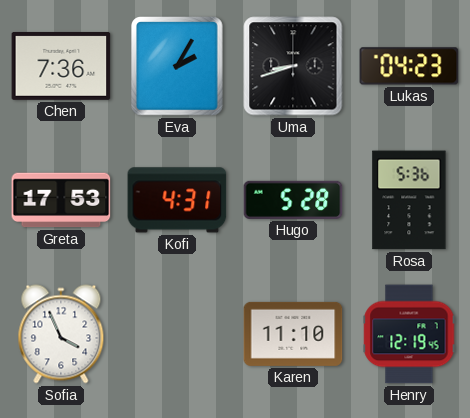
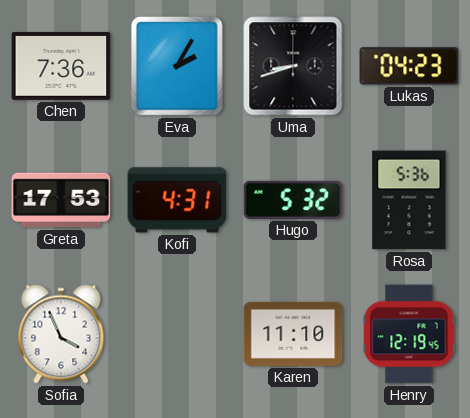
Hugo: 5:28 -> 5:32
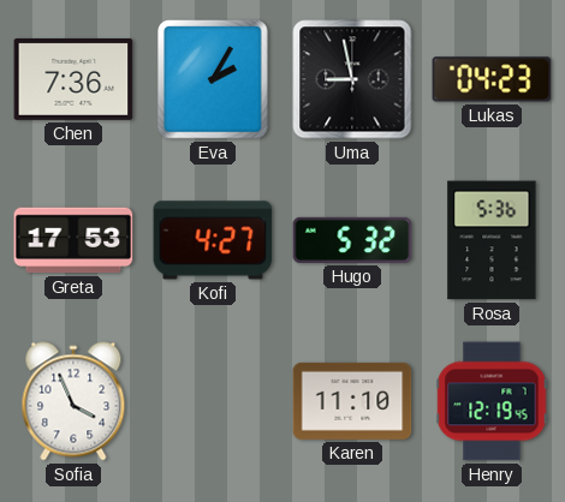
Uma: 8:42 -> 8:58
Kofi: 4:31 -> 4:27
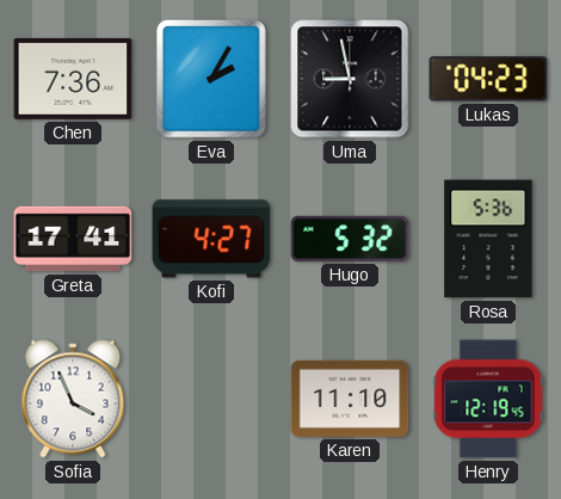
Greta: 17:53 -> 17:41
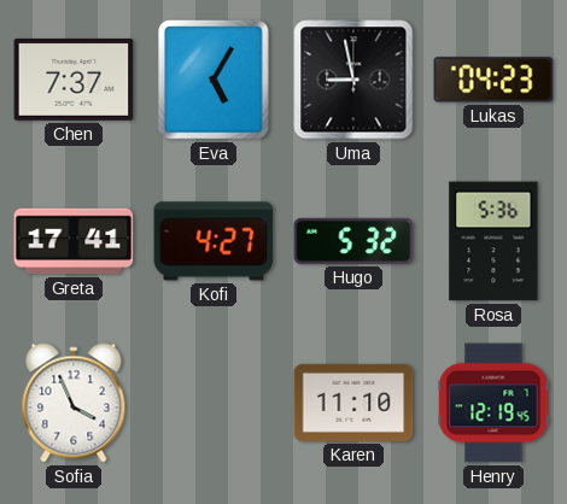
Chen: 7:36 -> 7:37
Eva: 2:05 -> 5:05
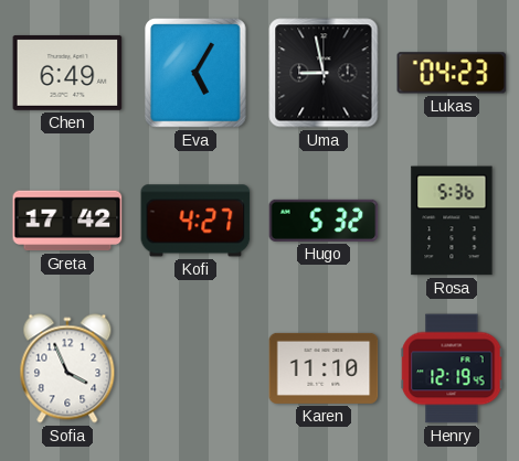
Chen: 7:37 -> 6:49
Greta: 17:41 -> 17:42
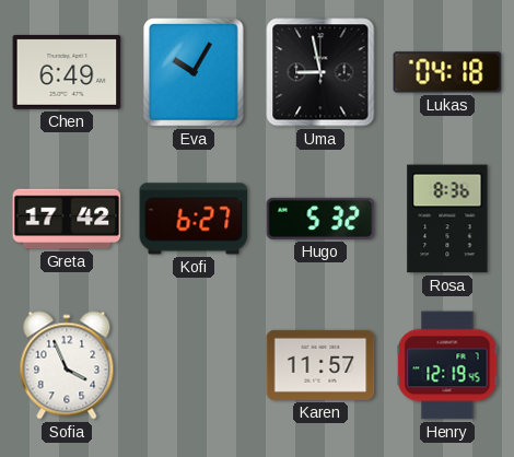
Eva: 5:05 -> 10:05
Lukas: 04:23 -> 04:18
Kofi: 4:27 -> 6:27
Rosa: 5:36 -> 8:36
Karen: 11:10 -> 11:57
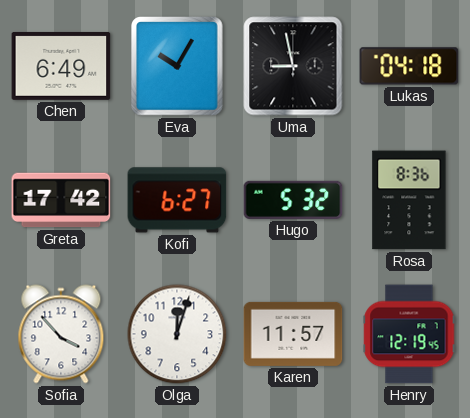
Sofia: 3:56 -> 3:53
Olga: none -> 12:03
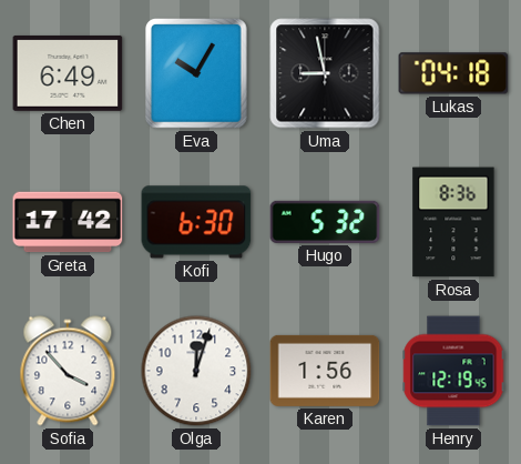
Kofi: 6:27 -> 6:30
Karen: 11:57 -> 1:56
